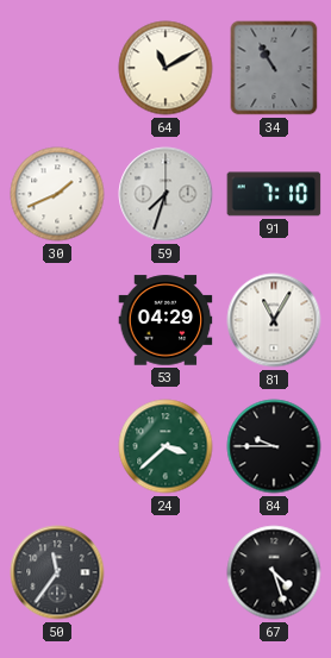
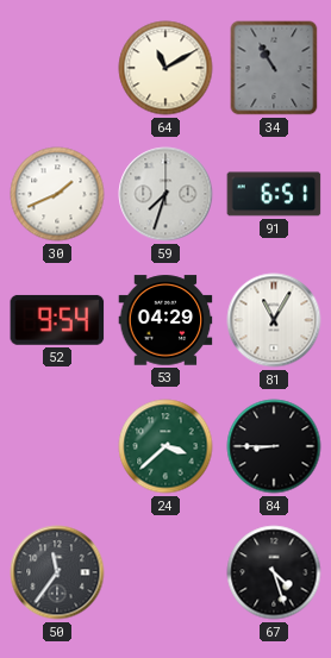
91: 7:10 -> 6:51
52: none -> 9:54
84: 9:45 -> 8:45
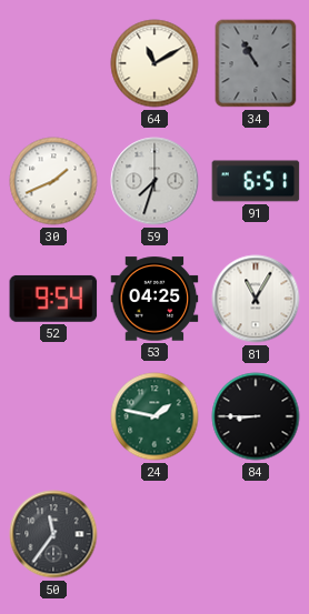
53: 04:29 -> 04:25
24: 3:38 -> 1:47
67: 4:27 -> none
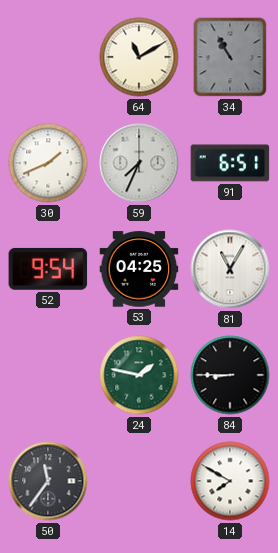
59: 7:33 -> 7:34
14: none -> 7:50
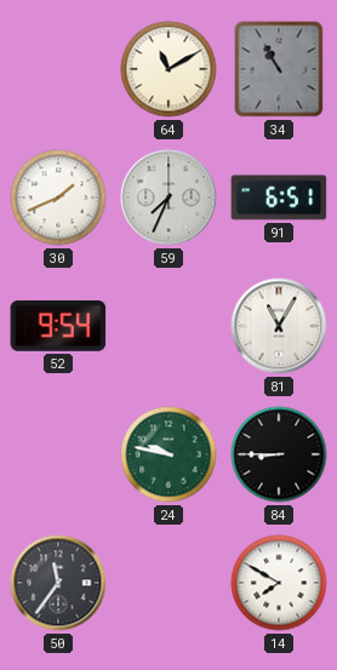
53: 04:25 -> none
24: 1:47 -> 9:47
